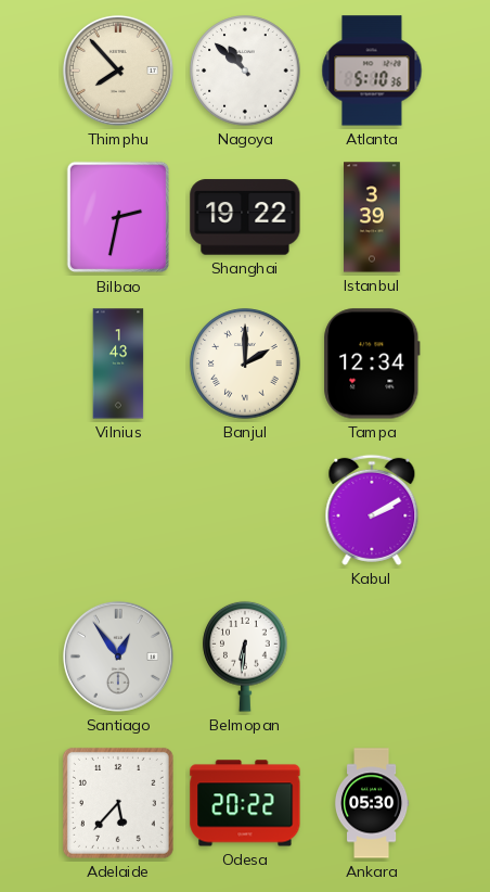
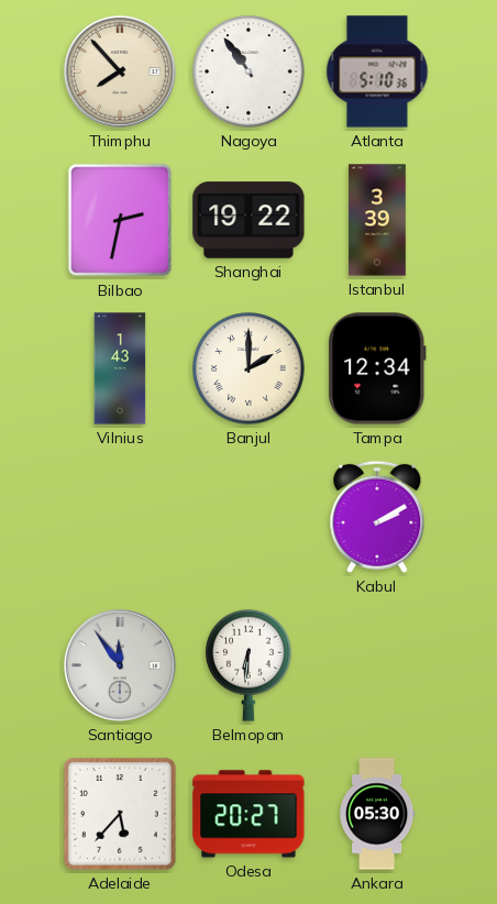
Nagoya: 10:52 -> 10:54
Santiago: 12:54 -> 11:54
Odesa: 20:22 -> 20:27
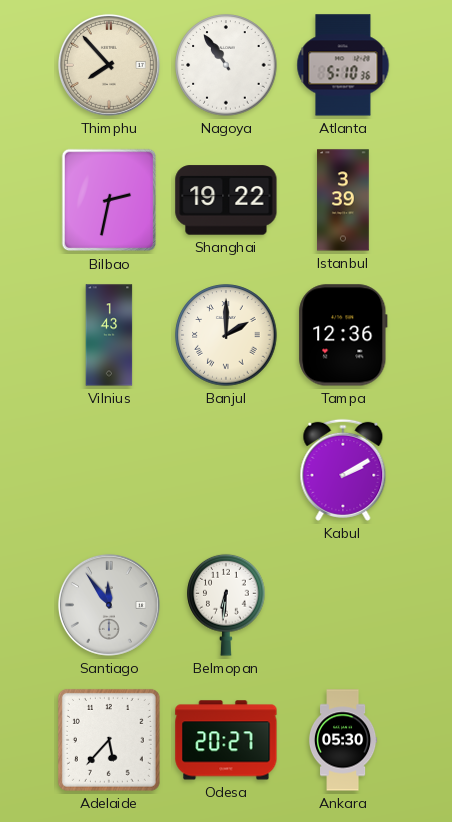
Tampa: 12:34 -> 12:36
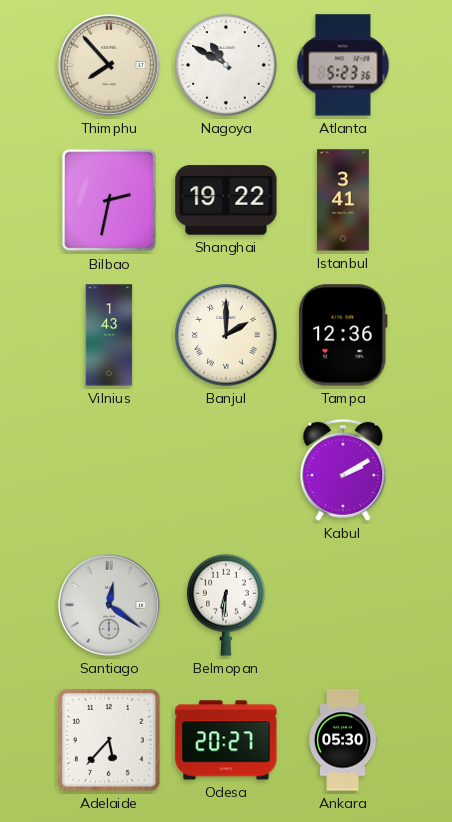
Nagoya: 10:54 -> 10:50
Atlanta: 5:10 -> 5:23
Istanbul: 3:39 -> 3:41
Santiago: 11:54 -> 12:21
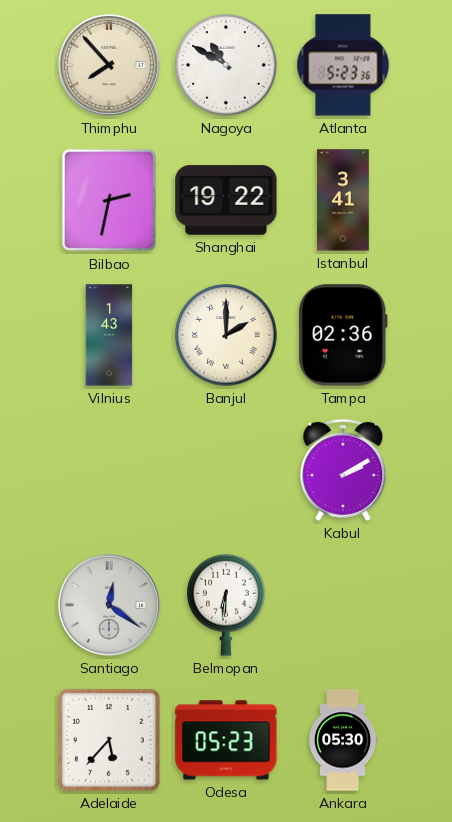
Tampa: 12:36 -> 02:36
Odesa: 20:27 -> 05:23
